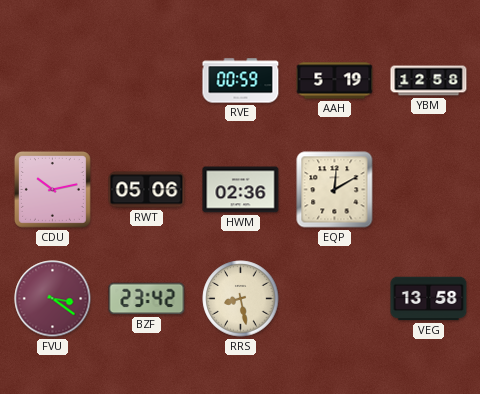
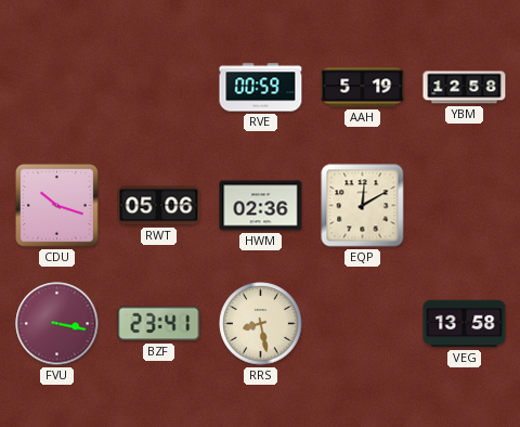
CDU: 10:13 -> 10:18
FVU: 3:21 -> 3:17
BZF: 23:42 -> 23:41
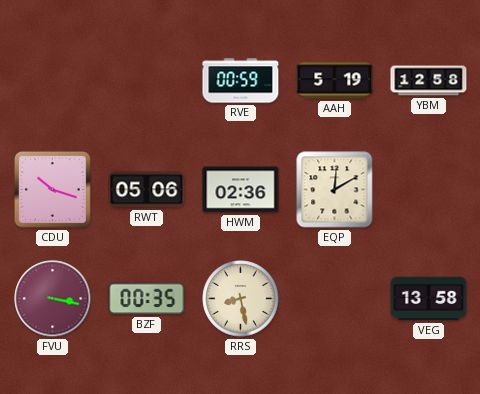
BZF: 23:41 -> 00:35
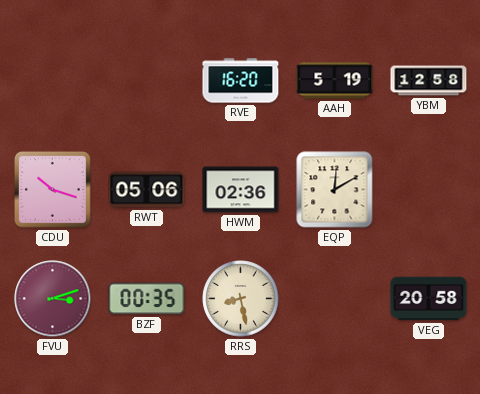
RVE: 00:59 -> 16:20
FVU: 3:17 -> 3:12
VEG: 13:58 -> 20:58
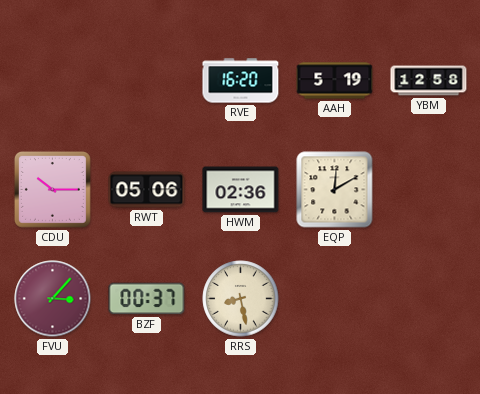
CDU: 10:18 -> 10:15
FVU: 3:12 -> 3:07
BZF: 00:35 -> 00:37
VEG: 20:58 -> none
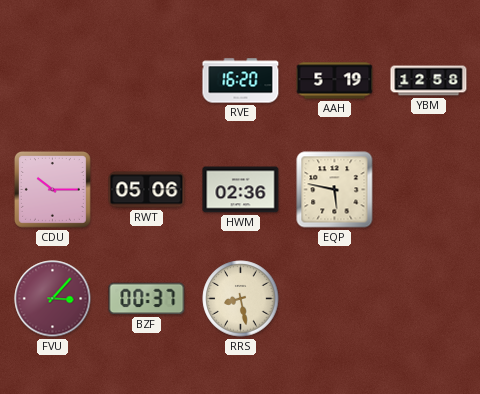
EQP: 12:10 -> 5:47
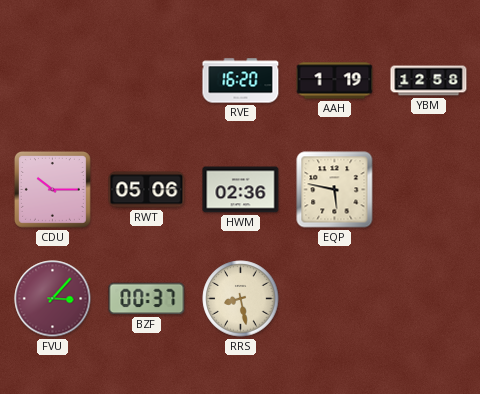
AAH: 5:19 -> 1:19
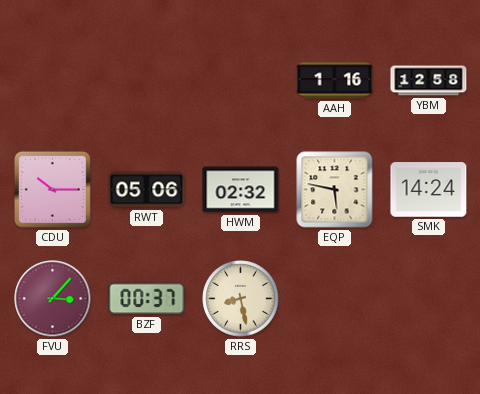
RVE: 16:20 -> none
AAH: 1:19 -> 1:16
HWM: 02:36 -> 02:32
SMK: none -> 14:24
